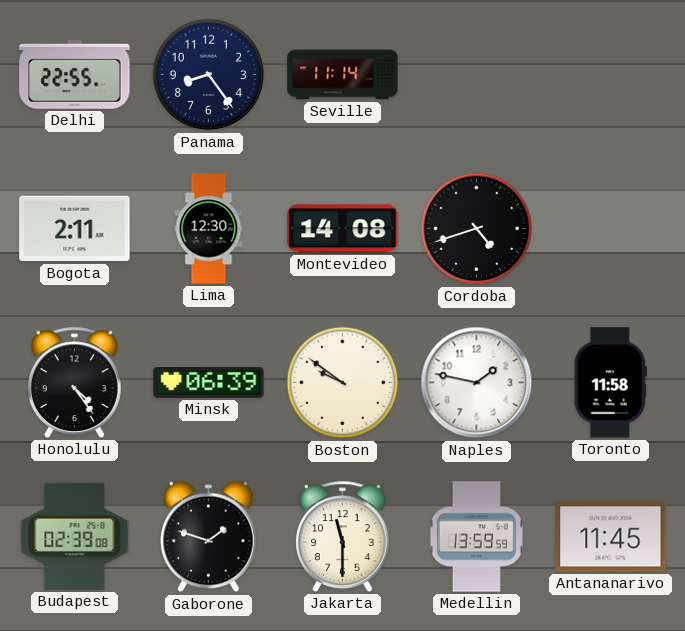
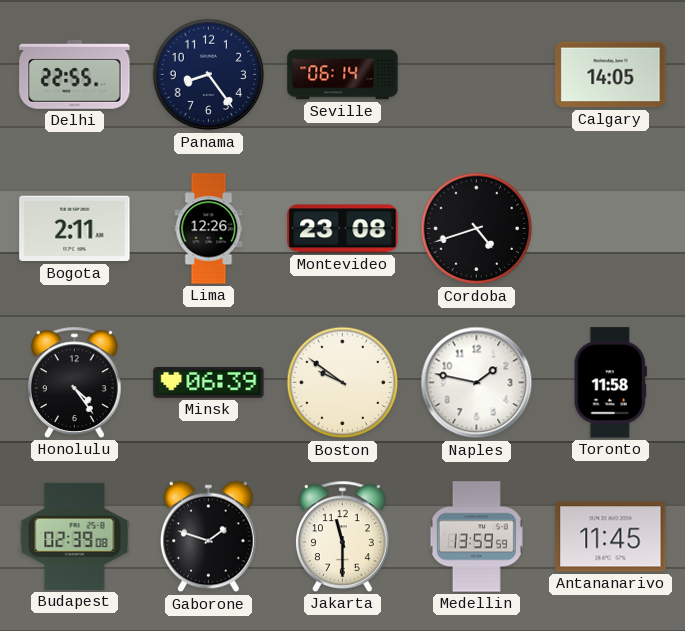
Seville: 11:14 -> 06:14
Calgary: none -> 14:05
Lima: 12:30 -> 12:26
Montevideo: 14:08 -> 23:08
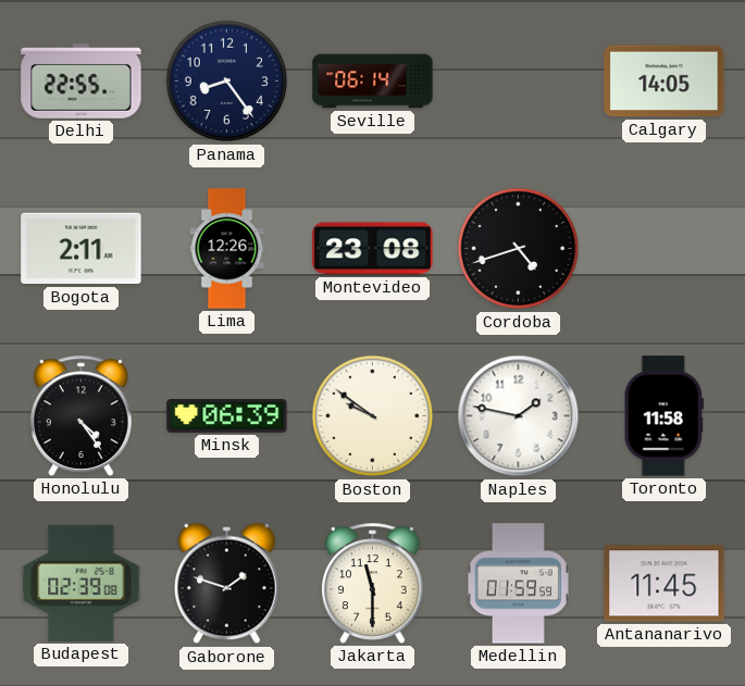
Medellin: 13:59 -> 01:59
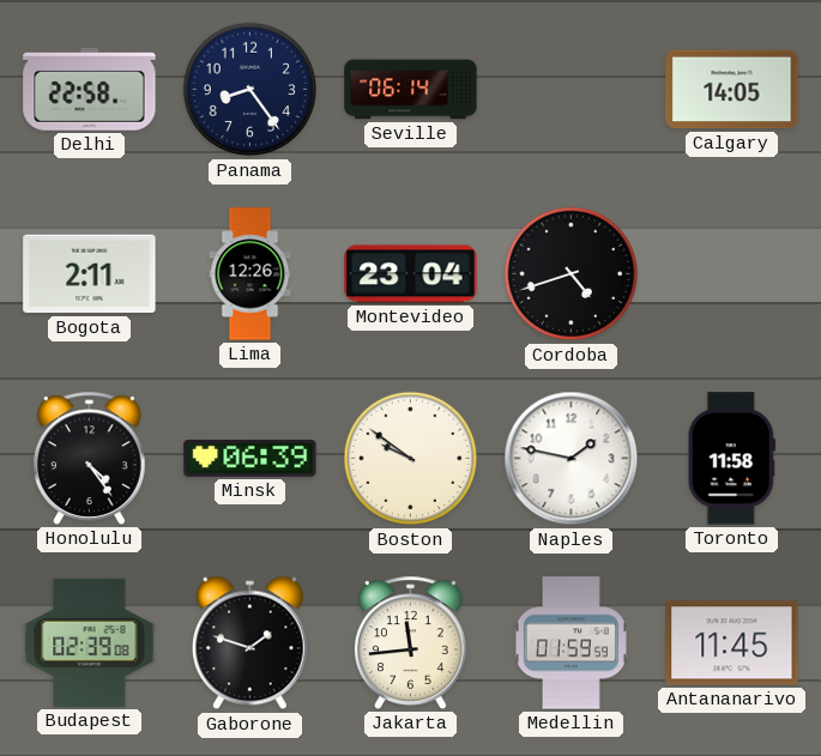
Delhi: 22:55 -> 22:58
Montevideo: 23:08 -> 23:04
Jakarta: 11:30 -> 11:44
